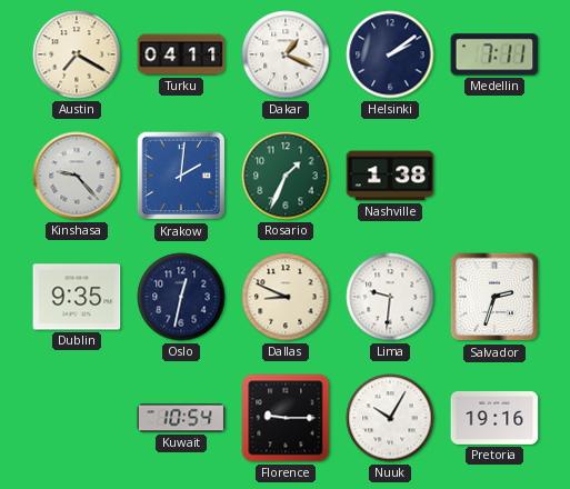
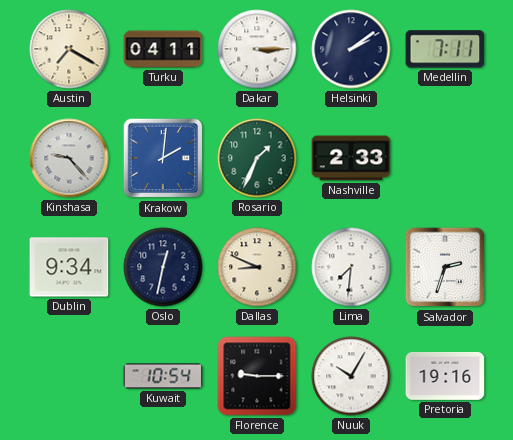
Dakar: 1:19 -> 3:15
Nashville: 1:38 -> 2:33
Dublin: 9:35 -> 9:34
Lima: 9:31 -> 7:31
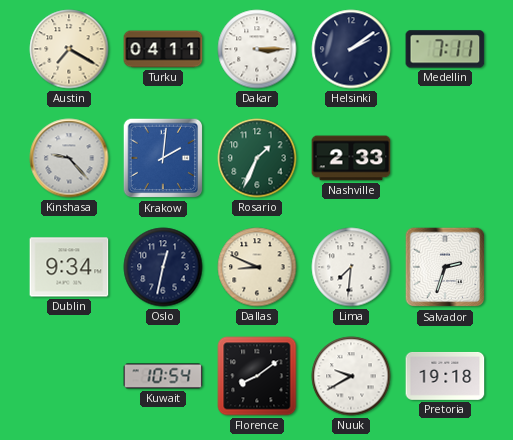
Florence: 9:15 -> 8:09
Nuuk: 10:05 -> 9:40
Pretoria: 19:16 -> 19:18
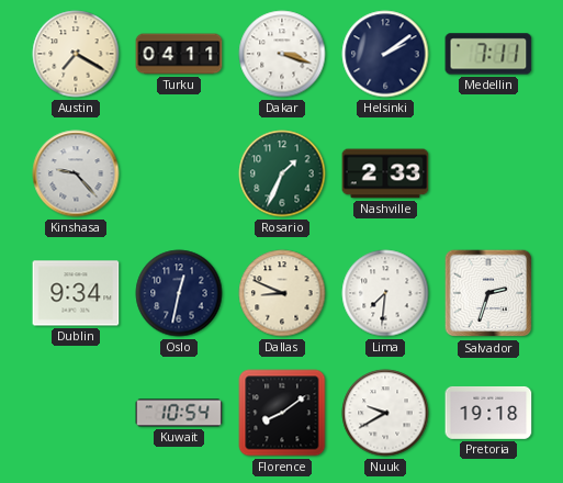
Dakar: 3:15 -> 3:18
Krakow: 2:01 -> none
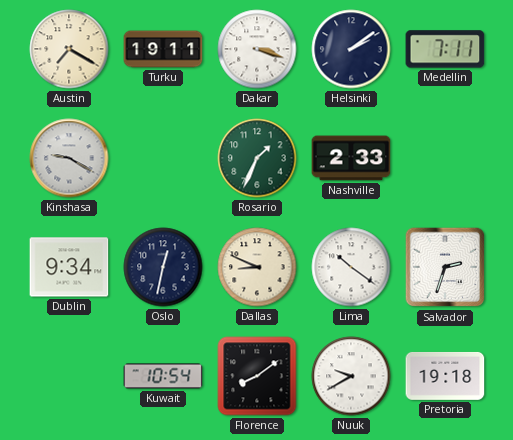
Turku: 04:11 -> 19:11
Kinshasa: 9:23 -> 9:20
Lima: 7:31 -> 10:21
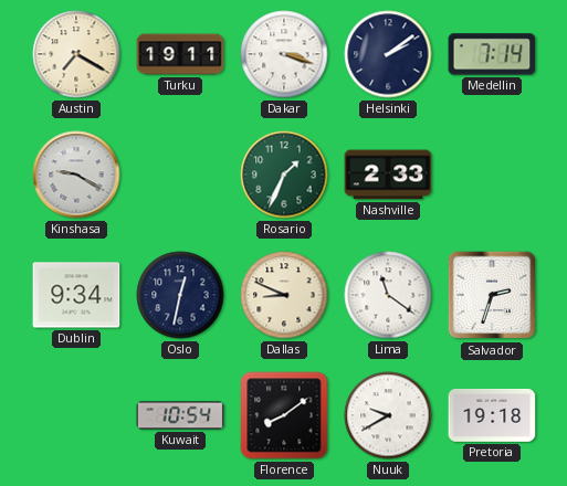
Medellin: 7:11 -> 7:14
Lima: 10:21 -> 11:21
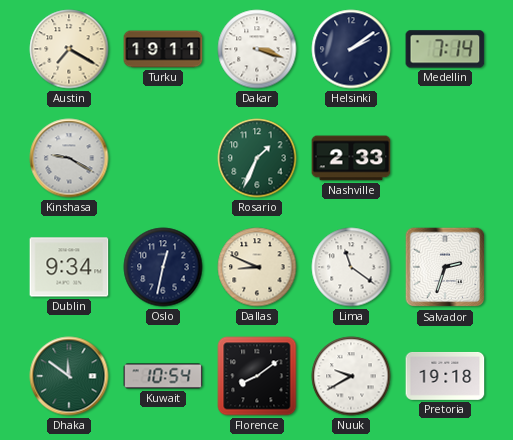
Dhaka: none -> 11:51
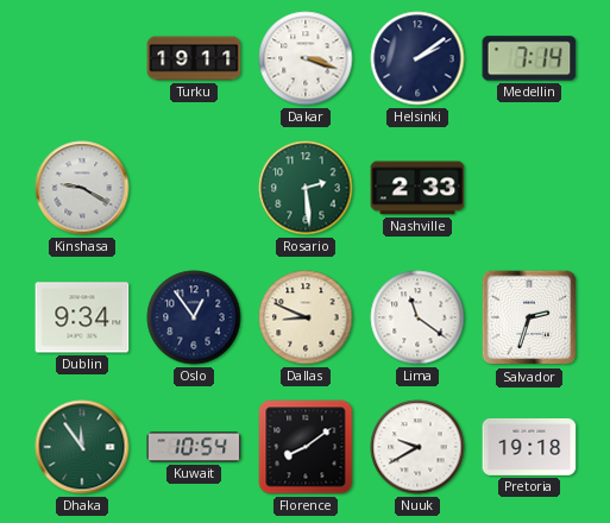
Austin: 7:20 -> none
Rosario: 1:34 -> 2:29
Oslo: 12:32 -> 12:54
Dhaka: 11:51 -> 11:54
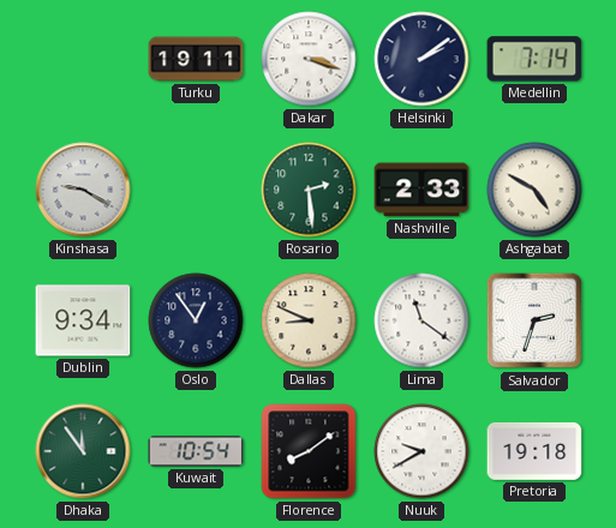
Ashgabat: none -> 4:50
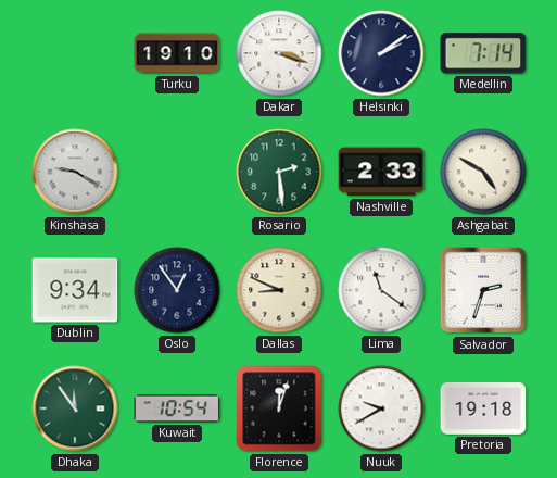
Turku: 19:11 -> 19:10
Florence: 8:09 -> 12:03
